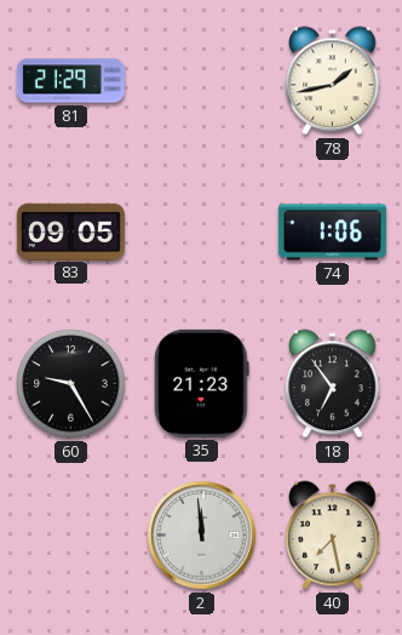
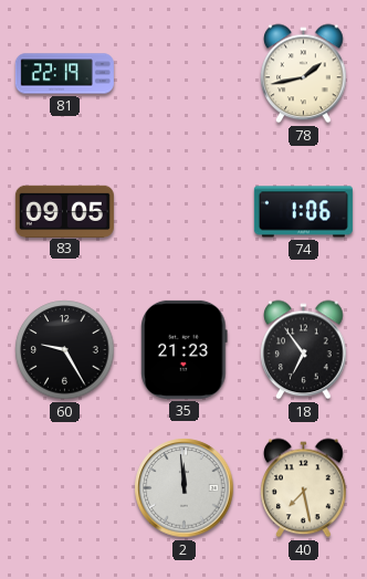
81: 21:29 -> 22:19
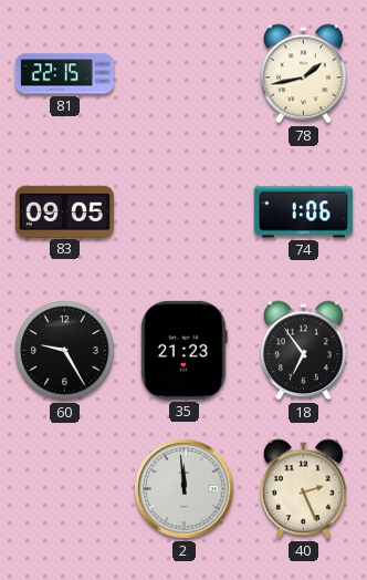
81: 22:19 -> 22:15
40: 7:28 -> 2:26
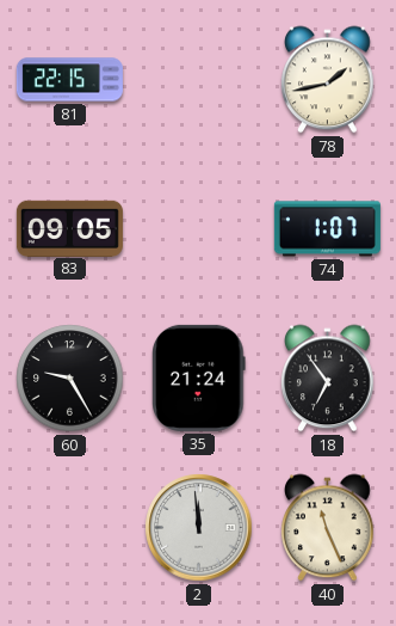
74: 1:06 -> 1:07
35: 21:23 -> 21:24
40: 2:26 -> 11:26
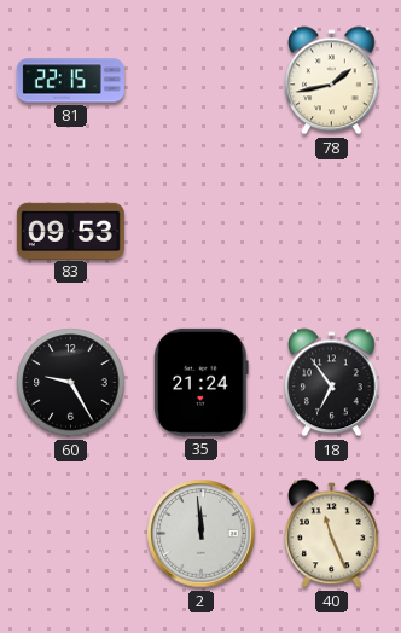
83: 09:05 -> 09:53
74: 1:07 -> none
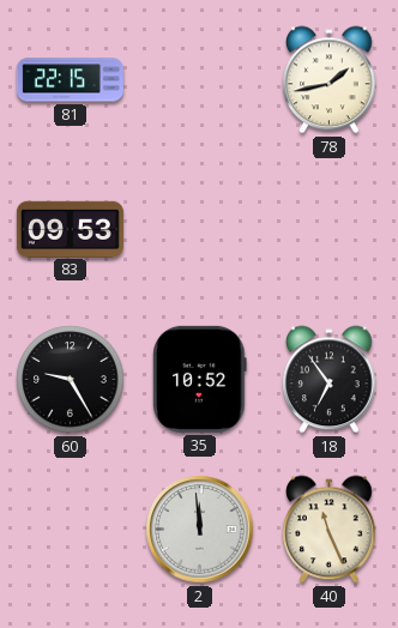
35: 21:24 -> 10:52
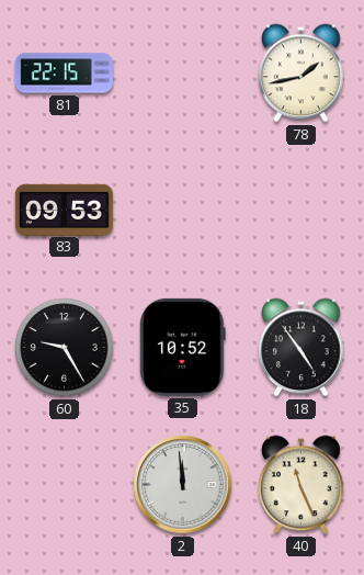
18: 6:54 -> 4:54
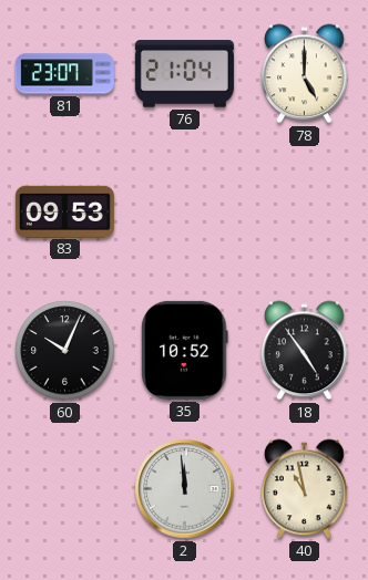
81: 22:15 -> 23:07
76: none -> 21:04
78: 1:43 -> 5:00
60: 9:25 -> 10:04
40: 11:26 -> 10:58
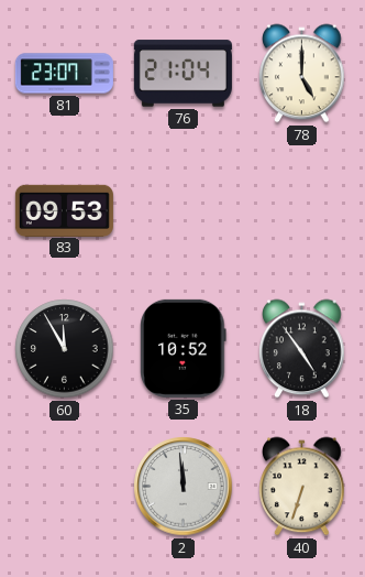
60: 10:04 -> 11:55
40: 10:58 -> 6:33
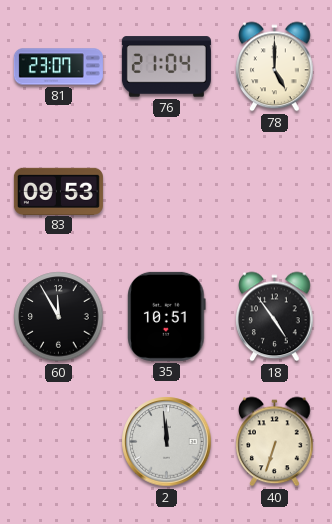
35: 10:52 -> 10:51
